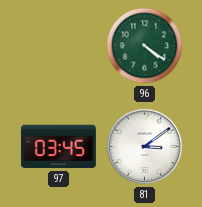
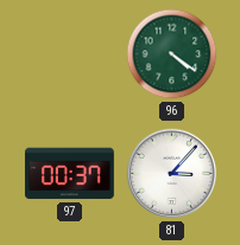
97: 03:45 -> 00:37
81: 3:09 -> 3:07
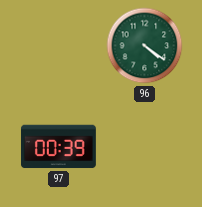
97: 00:37 -> 00:39
81: 3:07 -> none
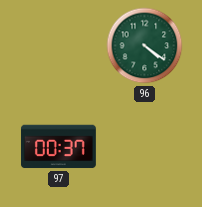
97: 00:39 -> 00:37
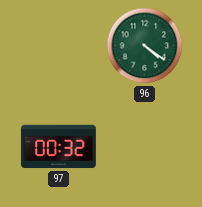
97: 00:37 -> 00:32
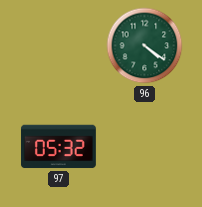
97: 00:32 -> 05:32
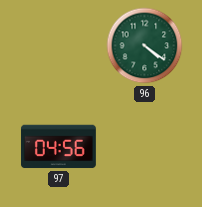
97: 05:32 -> 04:56
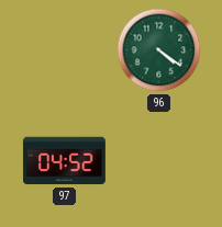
97: 04:56 -> 04:52
